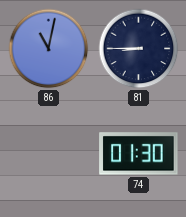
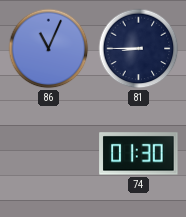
86: 11:02 -> 11:04
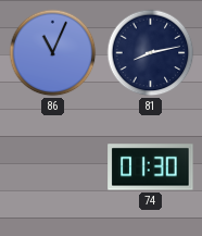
81: 8:45 -> 8:13
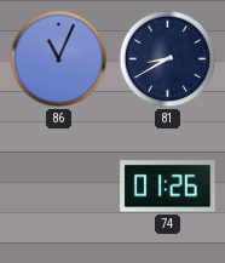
81: 8:13 -> 8:40
74: 01:30 -> 01:26
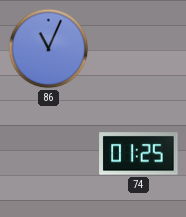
81: 8:40 -> none
74: 01:26 -> 01:25
